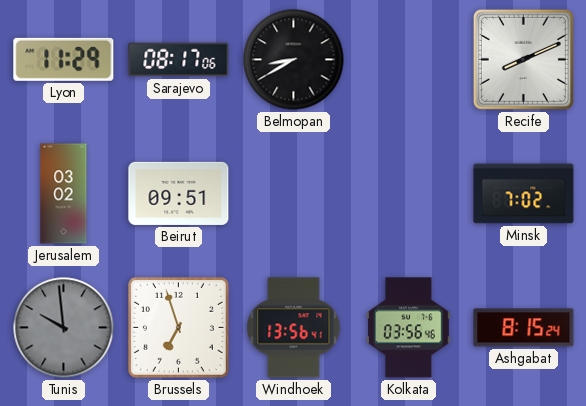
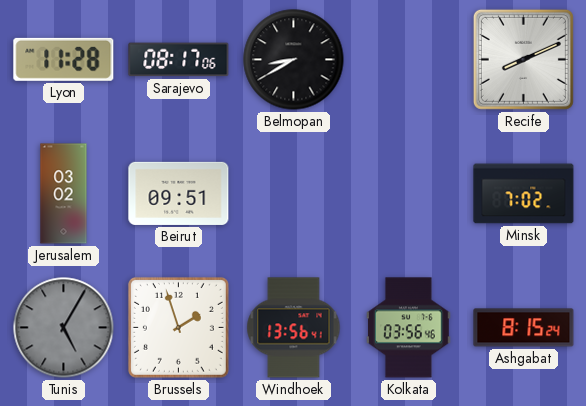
Lyon: 11:29 -> 11:28
Tunis: 9:59 -> 5:05
Brussels: 6:57 -> 1:57
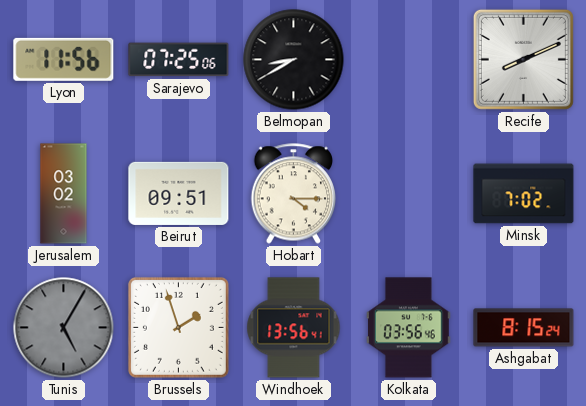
Lyon: 11:28 -> 11:56
Sarajevo: 08:17 -> 07:25
Hobart: none -> 4:15
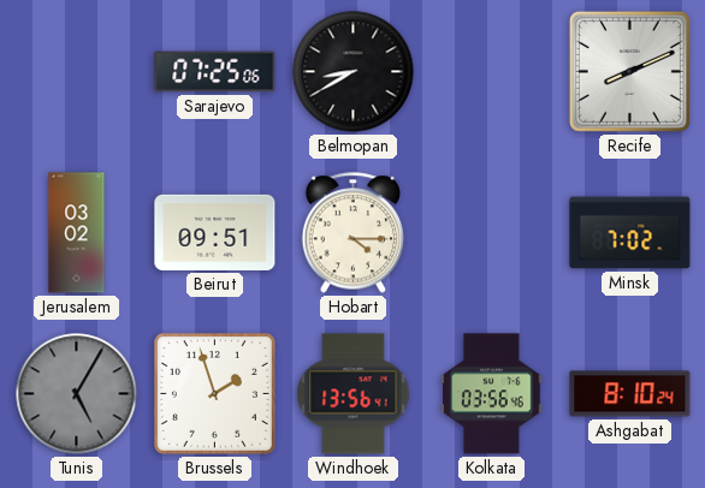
Lyon: 11:56 -> none
Ashgabat: 8:15 -> 8:10
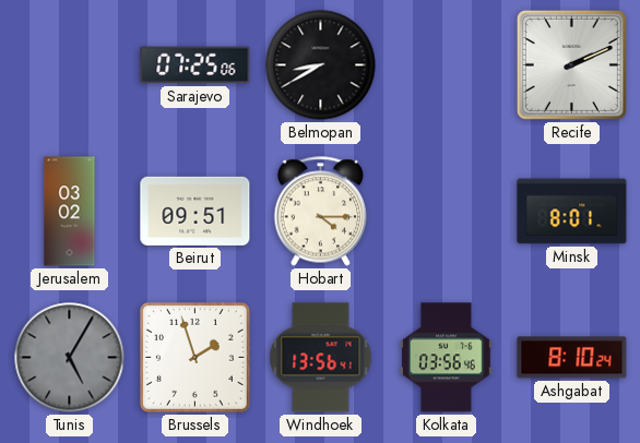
Recife: 8:11 -> 2:11
Minsk: 7:02 -> 8:01
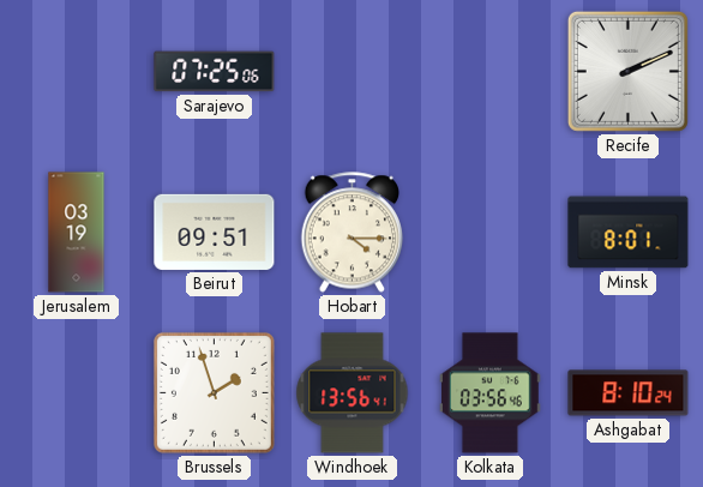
Belmopan: 8:40 -> none
Jerusalem: 03:02 -> 03:19
Tunis: 5:05 -> none
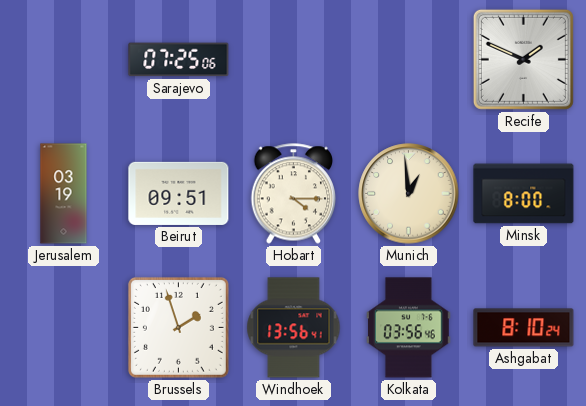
Recife: 2:11 -> 1:49
Munich: none -> 12:59
Minsk: 8:01 -> 8:00
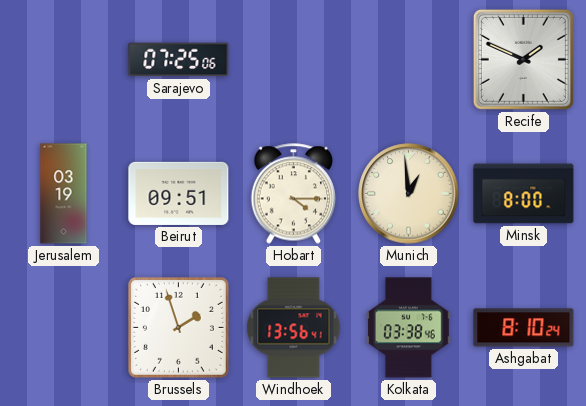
Kolkata: 03:56 -> 03:38
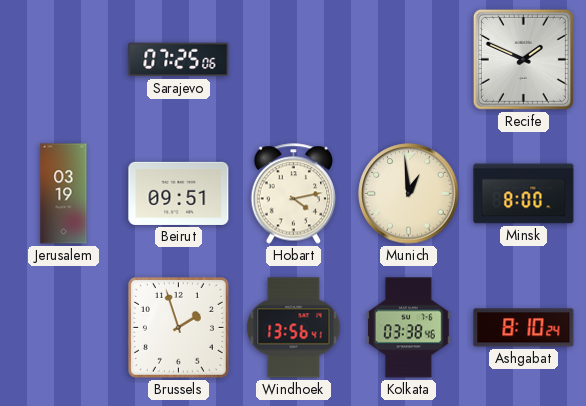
Hobart: 4:15 -> 4:13
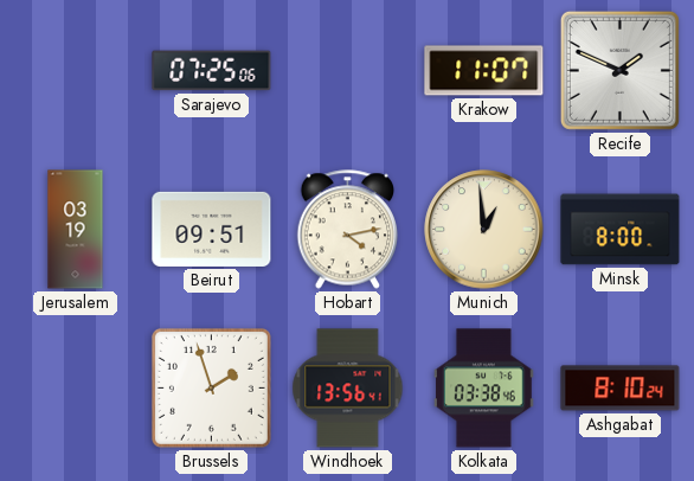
Krakow: none -> 11:07
